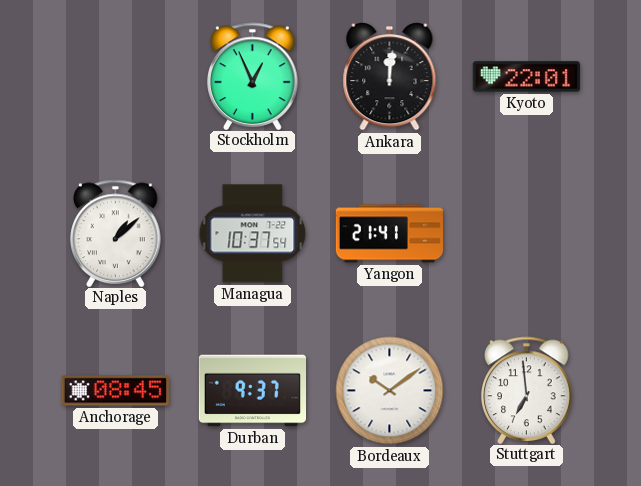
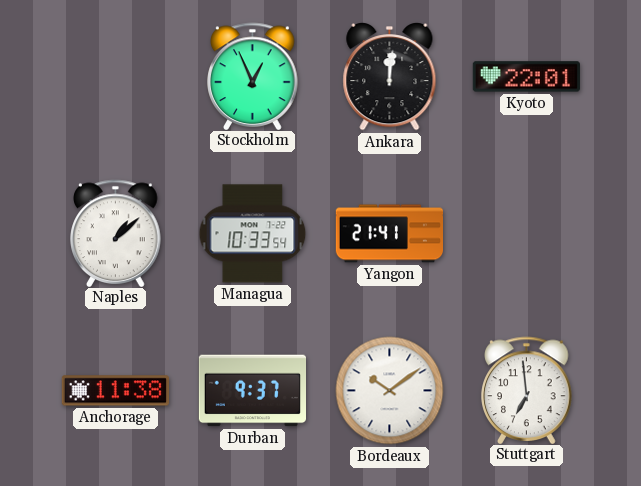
Managua: 10:37 -> 10:33
Anchorage: 08:45 -> 11:38
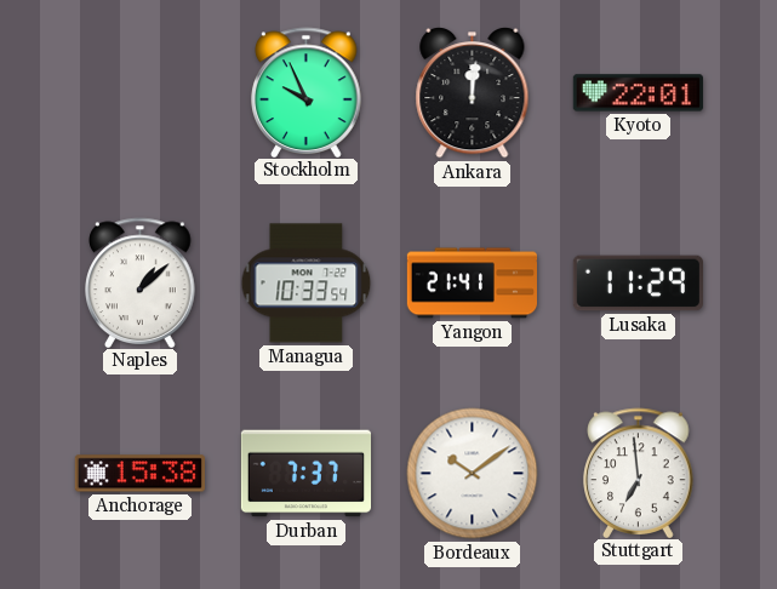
Stockholm: 12:56 -> 9:56
Lusaka: none -> 11:29
Anchorage: 11:38 -> 15:38
Durban: 9:37 -> 7:37
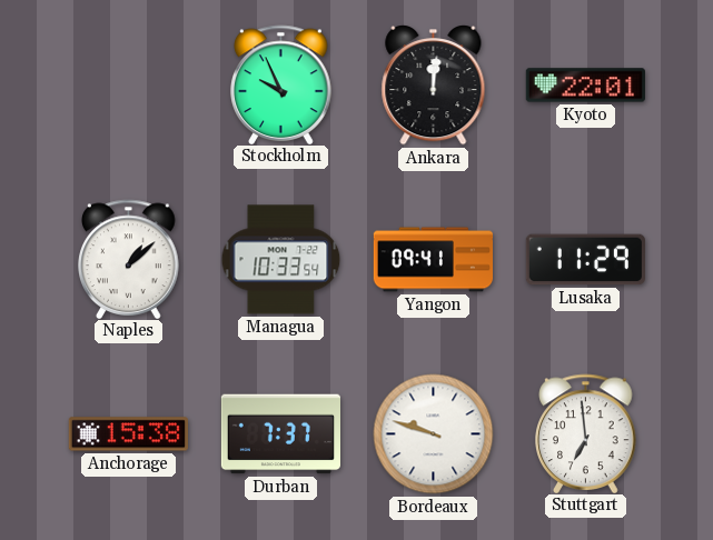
Yangon: 21:41 -> 09:41
Bordeaux: 10:09 -> 9:48
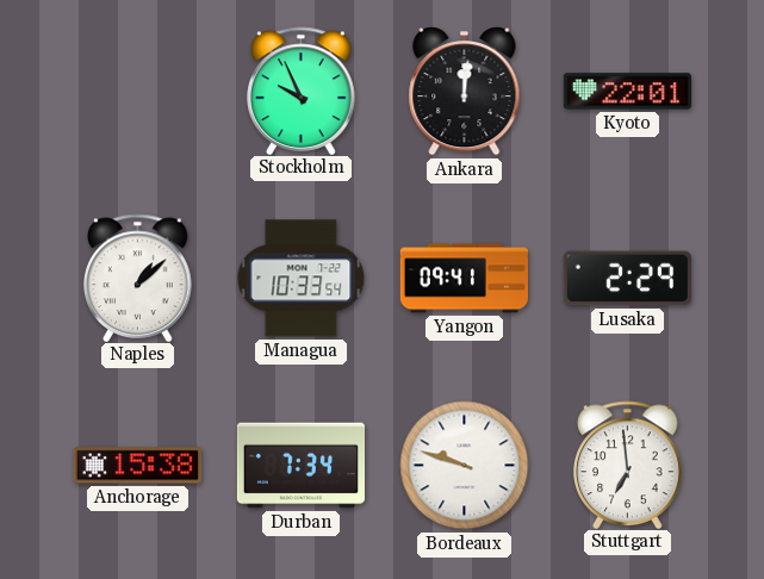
Lusaka: 11:29 -> 2:29
Durban: 7:37 -> 7:34
